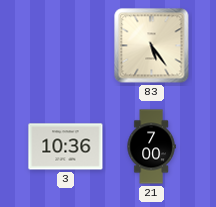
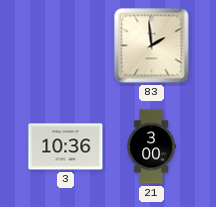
83: 5:24 -> 1:59
21: 7:00 -> 3:00
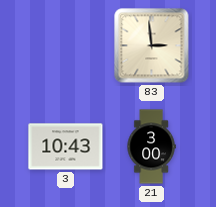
83: 1:59 -> 2:59
3: 10:36 -> 10:43
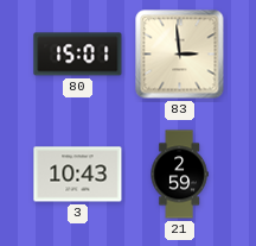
80: none -> 15:01
21: 3:00 -> 2:59
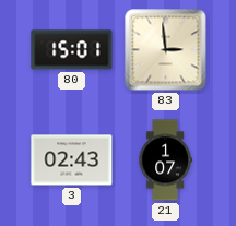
3: 10:43 -> 02:43
21: 2:59 -> 1:07
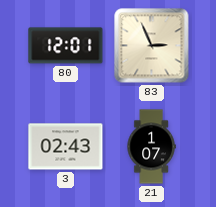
80: 15:01 -> 12:01
83: 2:59 -> 2:56
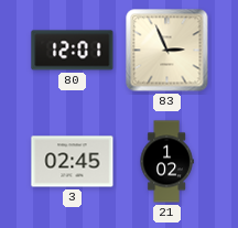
3: 02:43 -> 02:45
21: 1:07 -> 1:02
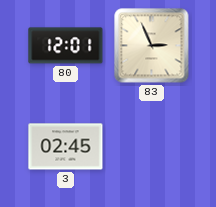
21: 1:02 -> none
